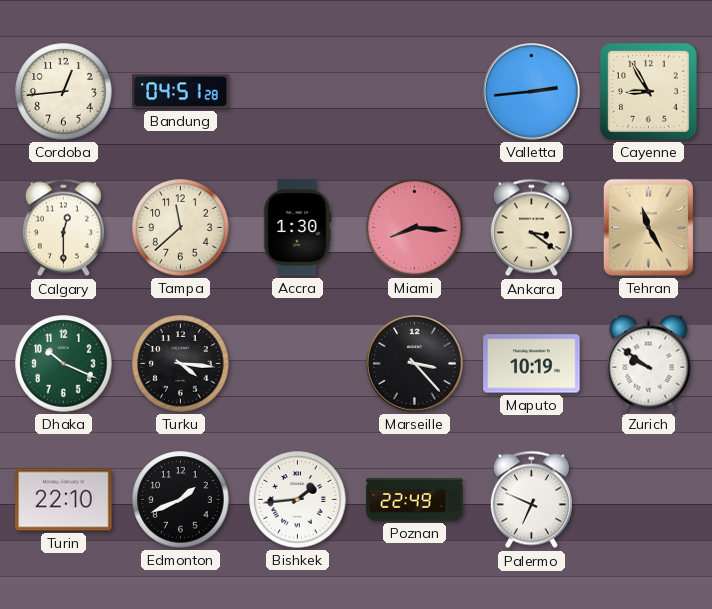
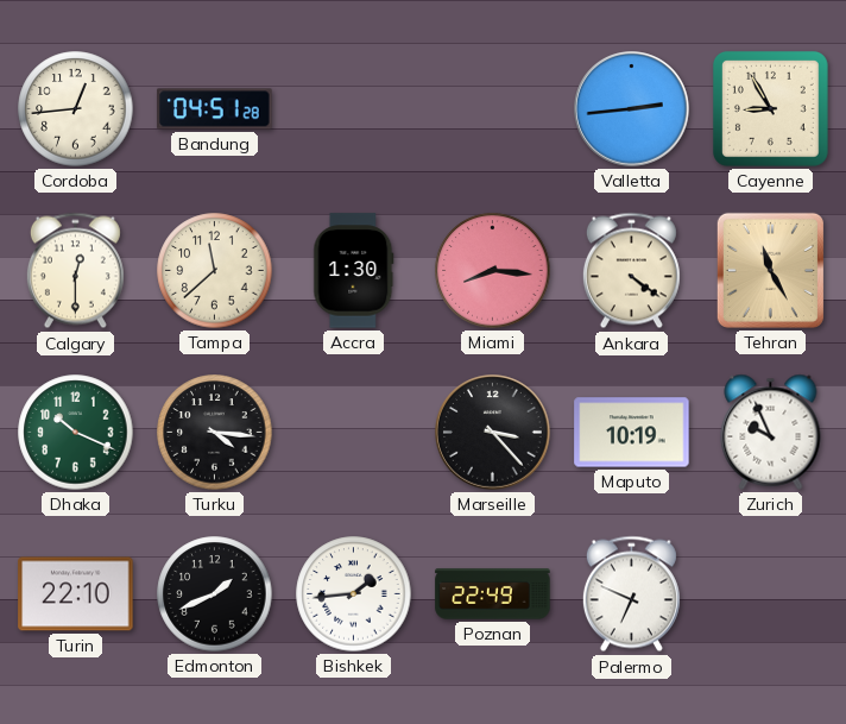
Ankara: 3:21 -> 4:21
Zurich: 9:51 -> 9:56
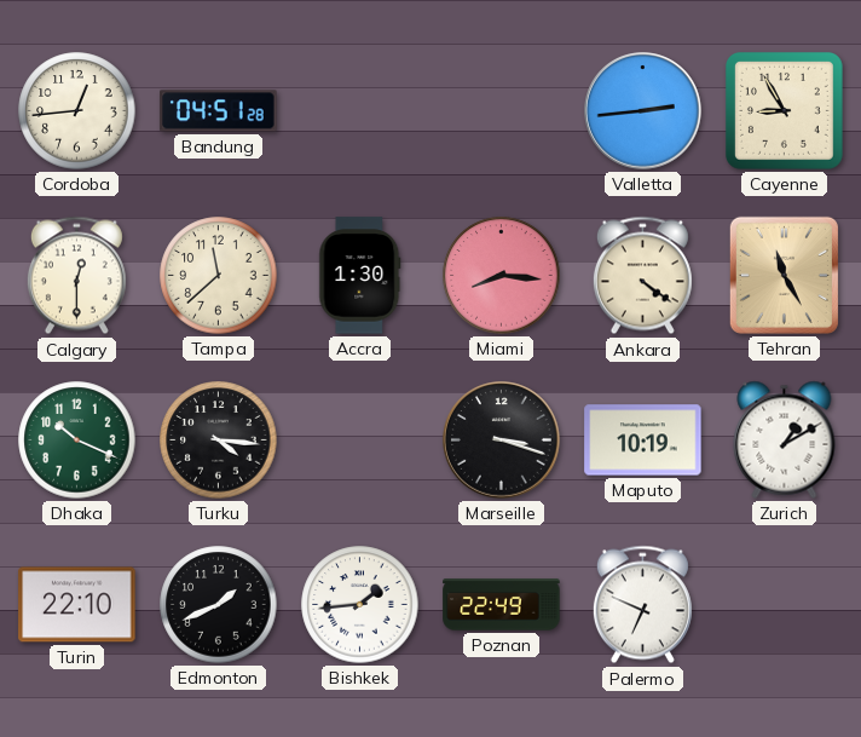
Marseille: 3:23 -> 3:18
Zurich: 9:56 -> 1:10
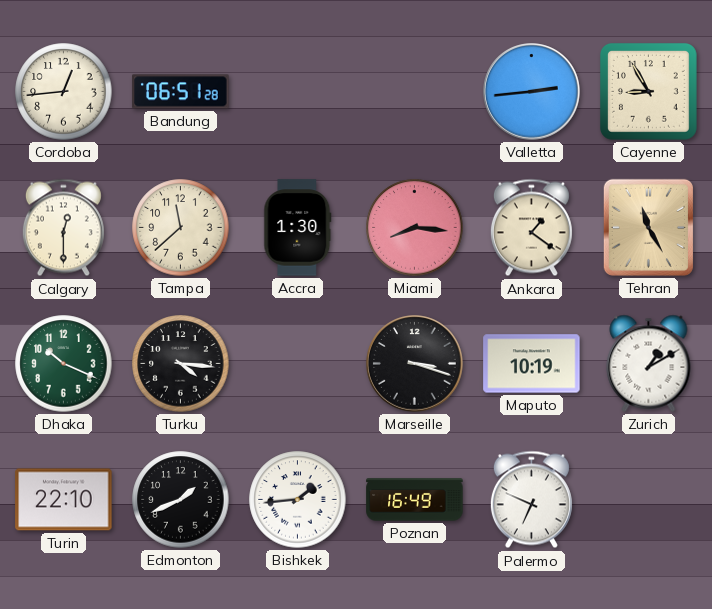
Bandung: 04:51 -> 06:51
Ankara: 4:21 -> 1:21
Poznan: 22:49 -> 16:49
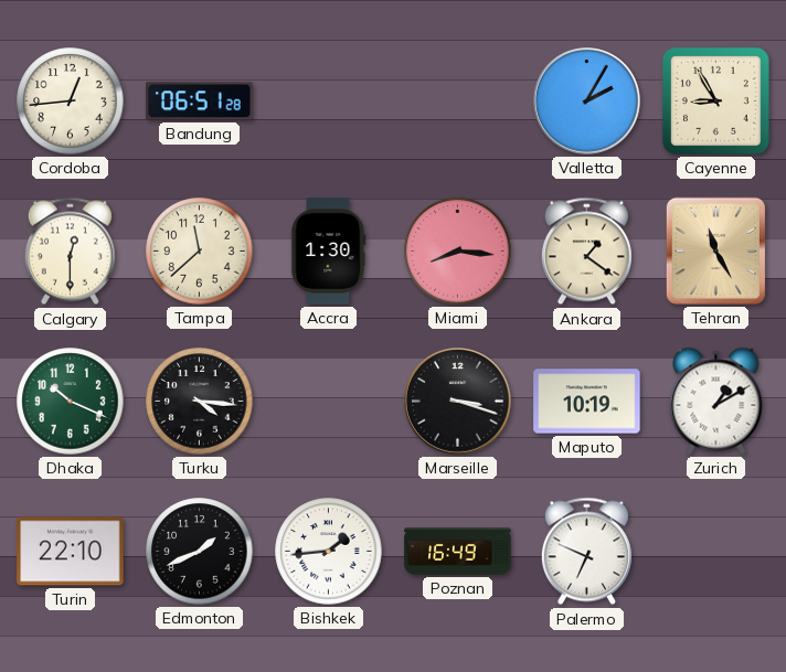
Valletta: 2:44 -> 2:05
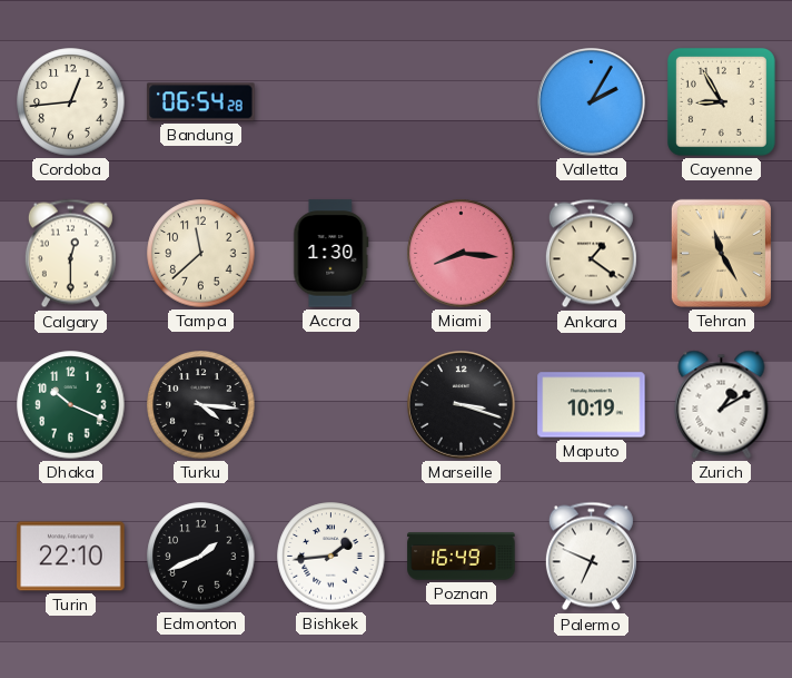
Bandung: 06:51 -> 06:54
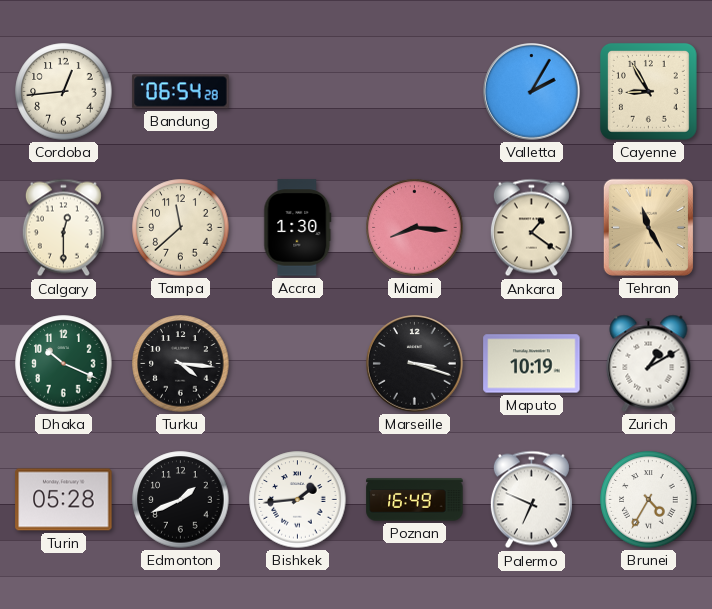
Turin: 22:10 -> 05:28
Brunei: none -> 4:35
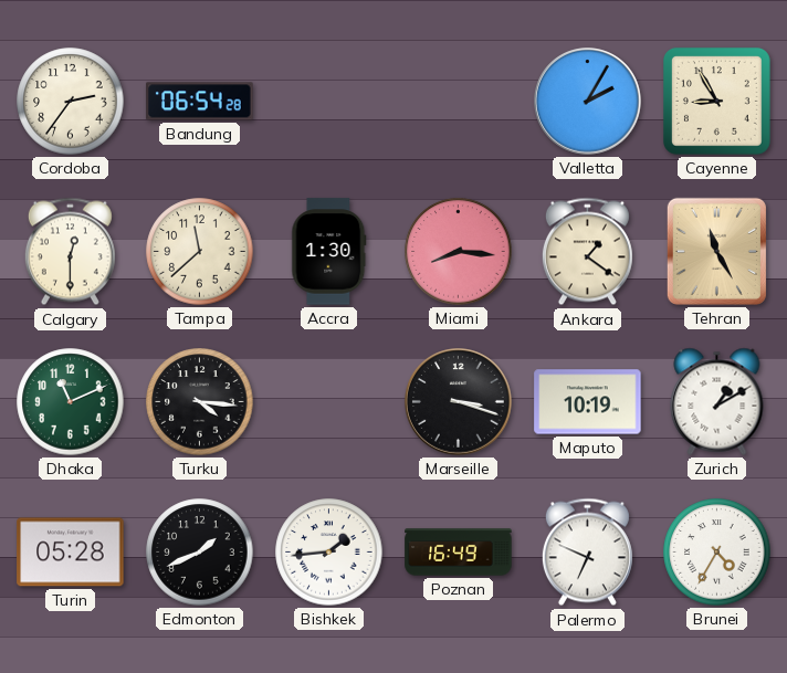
Cordoba: 12:44 -> 2:36
Dhaka: 10:19 -> 11:11
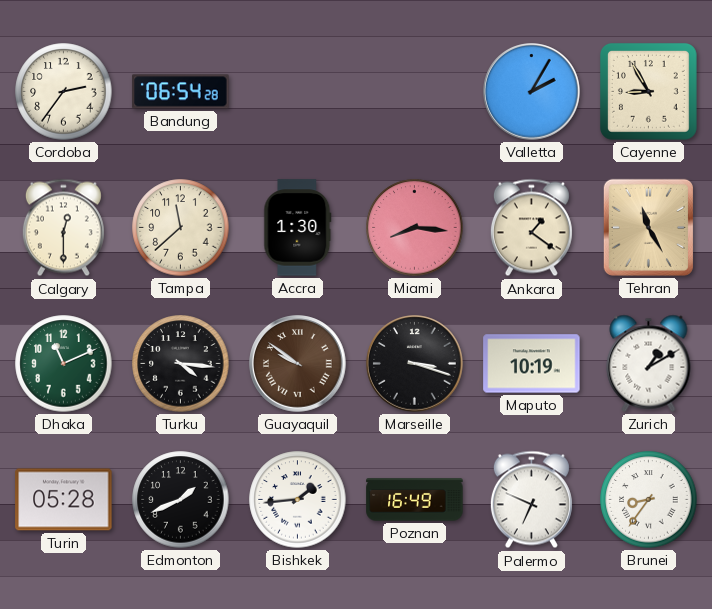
Guayaquil: none -> 9:51
Brunei: 4:35 -> 8:36
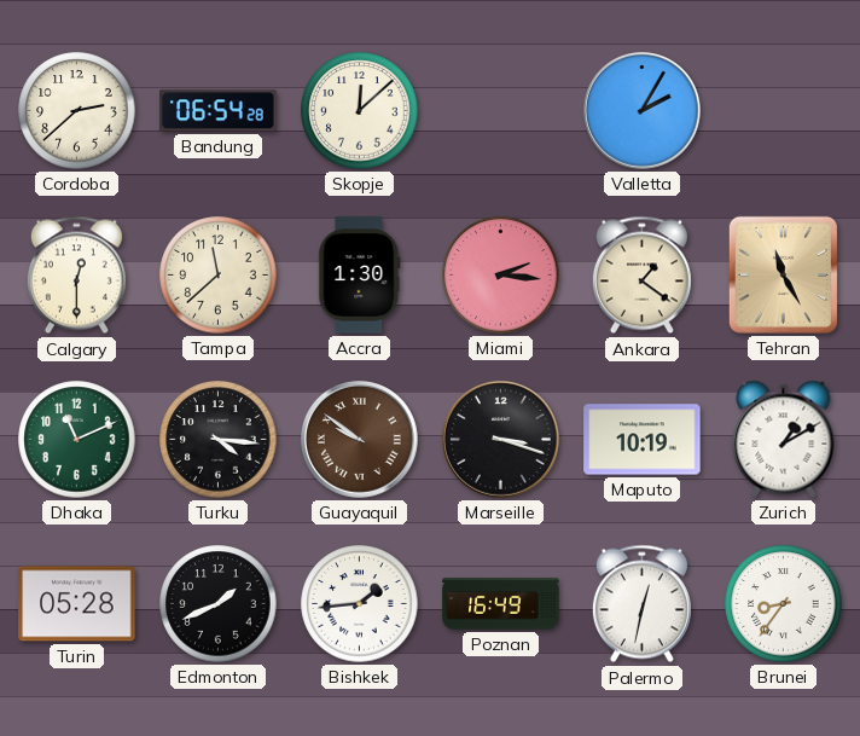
Cordoba: 2:36 -> 2:38
Skopje: none -> 12:08
Cayenne: 8:55 -> none
Miami: 8:16 -> 2:16
Palermo: 6:49 -> 12:32
